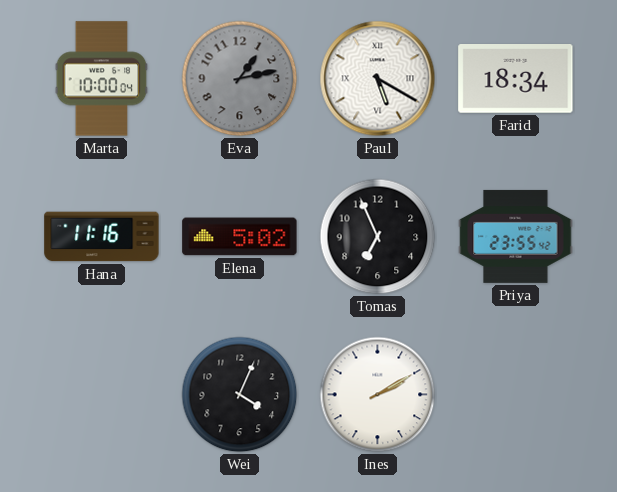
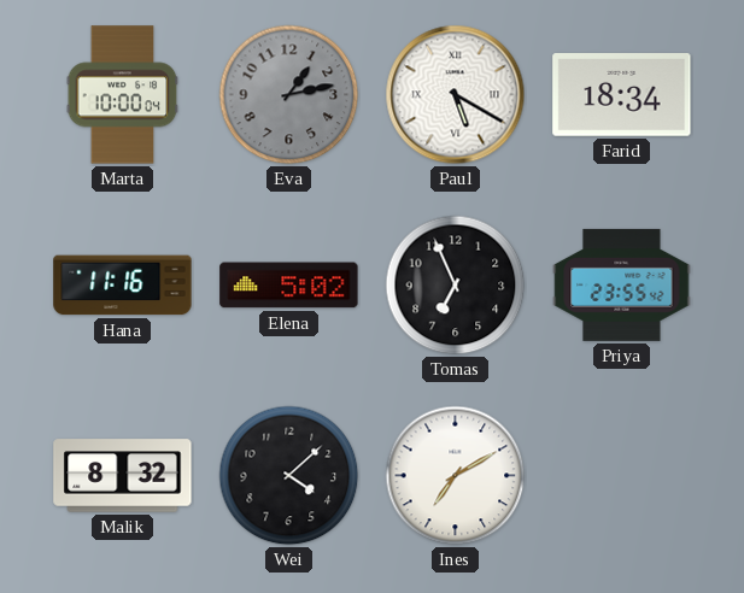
Malik: none -> 8:32
Wei: 4:04 -> 4:08
Ines: 2:10 -> 7:10
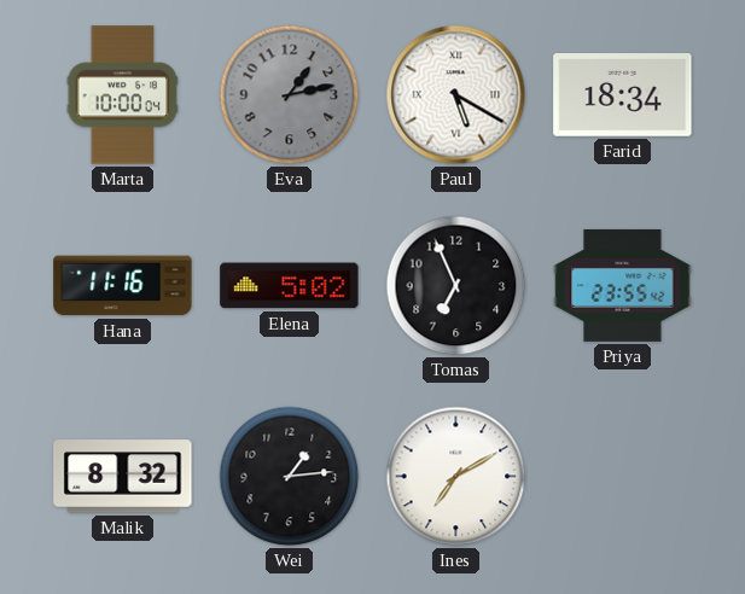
Wei: 4:08 -> 1:14
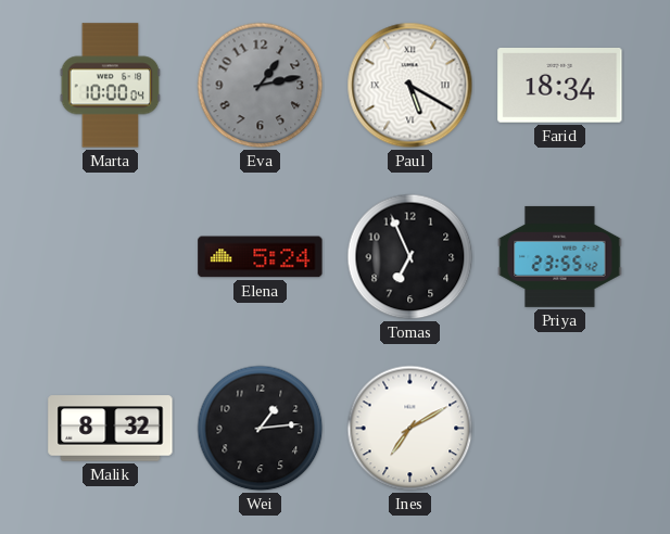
Hana: 11:16 -> none
Elena: 5:02 -> 5:24
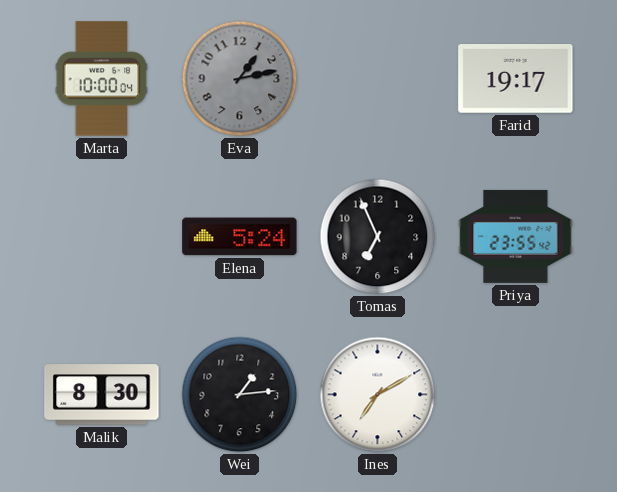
Paul: 5:20 -> none
Farid: 18:34 -> 19:17
Malik: 8:32 -> 8:30
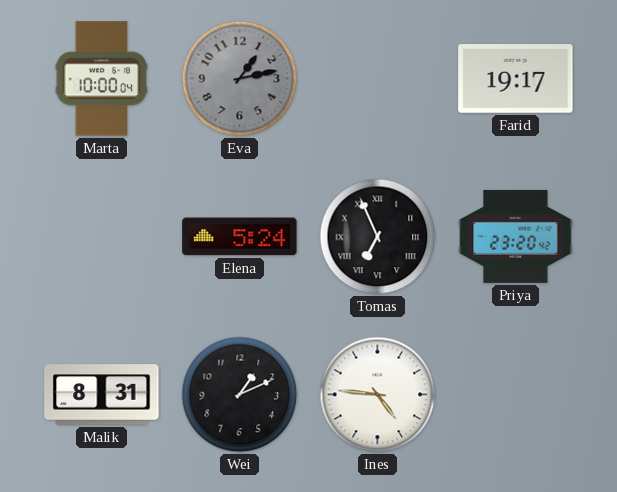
Tomas numerals: Arabic -> Roman
Priya: 23:55 -> 23:20
Malik: 8:30 -> 8:31
Wei: 1:14 -> 1:11
Ines: 7:10 -> 4:46
